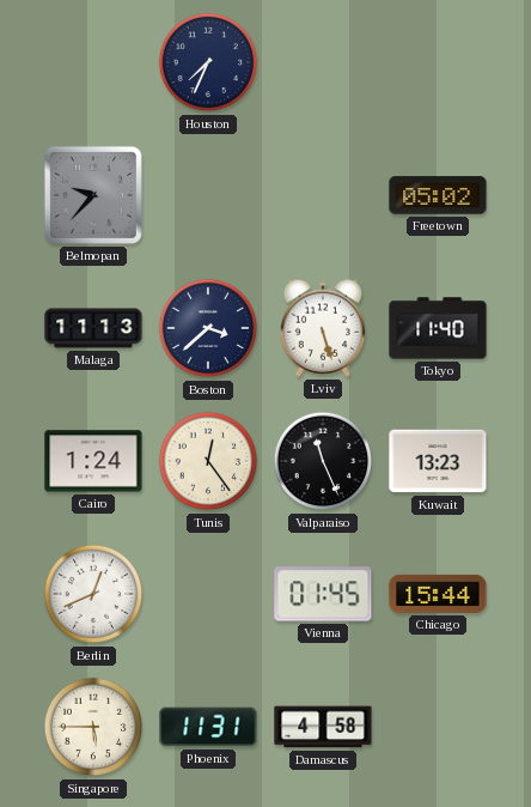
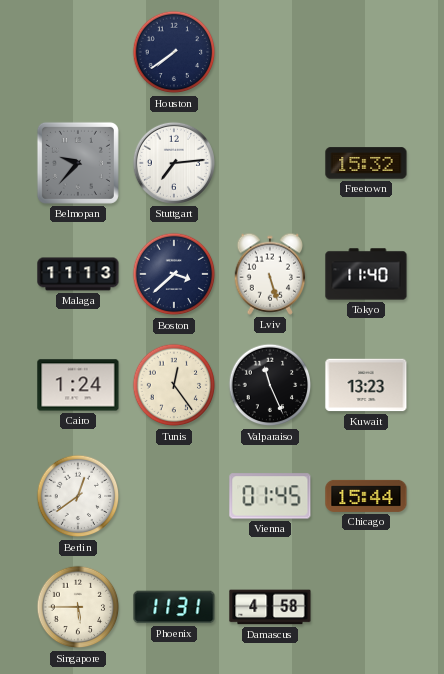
Houston: 7:34 -> 7:39
Stuttgart: none -> 7:14
Freetown: 05:02 -> 15:32
Berlin: 12:41 -> 12:39
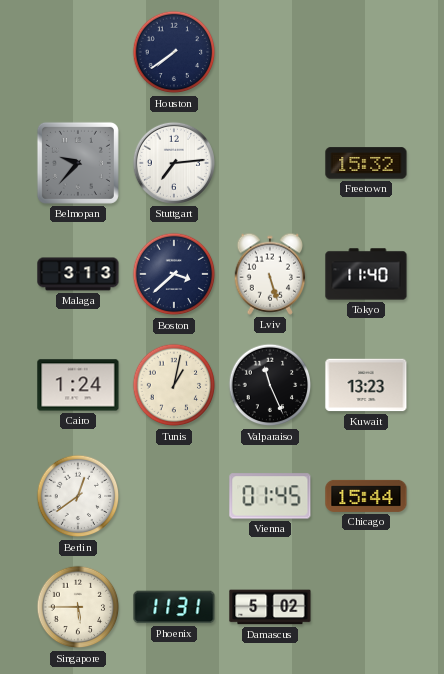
Malaga: 11:13 -> 3:13
Tunis: 12:24 -> 1:02
Damascus: 4:58 -> 5:02
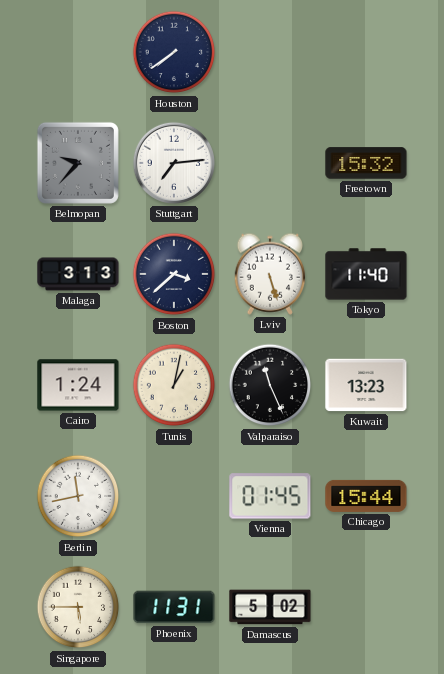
Berlin: 12:39 -> 11:43
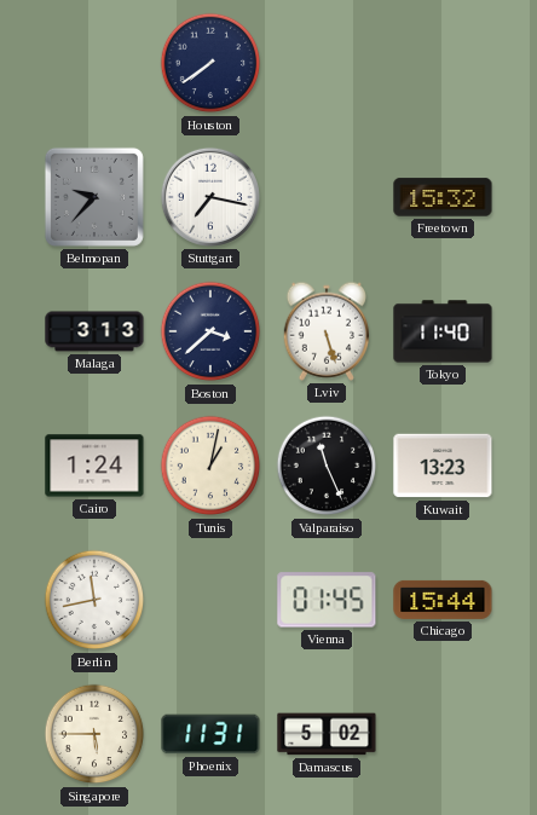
Stuttgart: 7:14 -> 7:17
